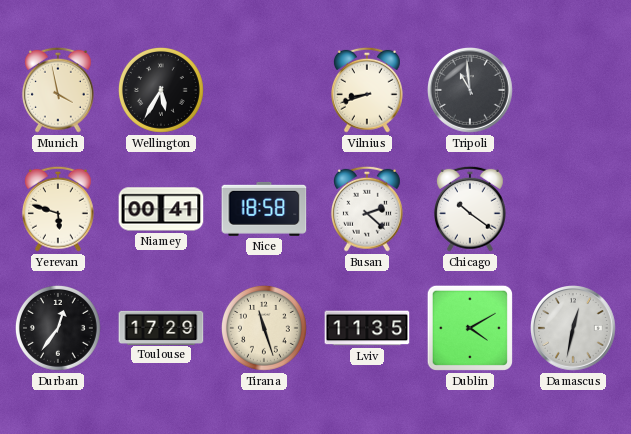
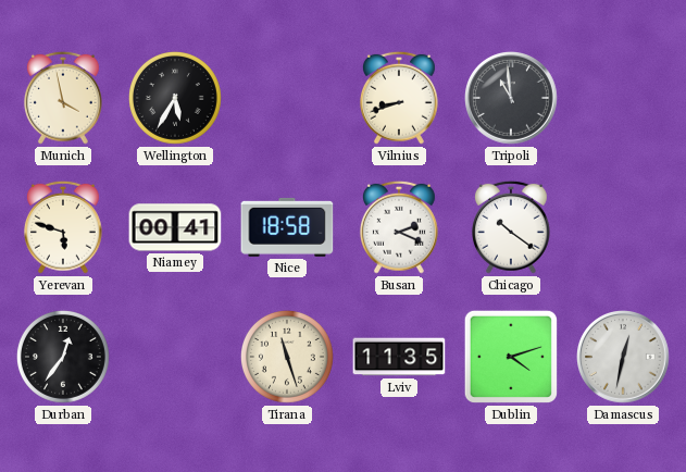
Busan: 2:22 -> 2:19
Toulouse: 17:29 -> none
Dublin: 4:10 -> 4:12
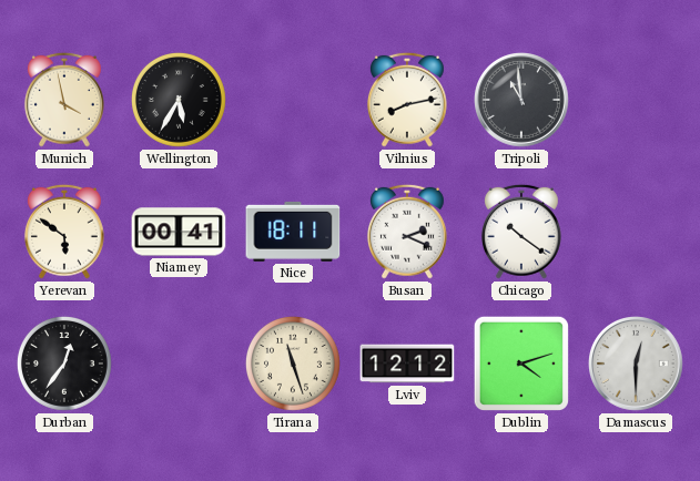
Vilnius: 8:42 -> 8:13
Yerevan: 5:48 -> 5:51
Nice: 18:58 -> 18:11
Lviv: 11:35 -> 12:12
Damascus: 12:32 -> 12:30
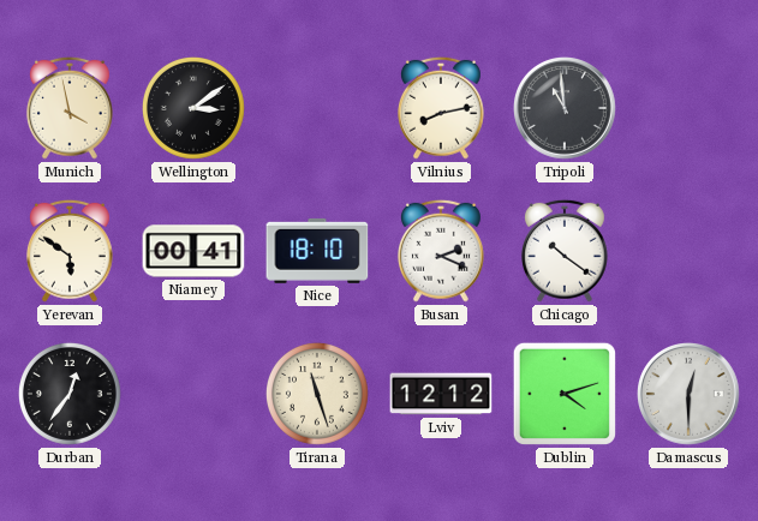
Wellington: 5:35 -> 3:09
Nice: 18:11 -> 18:10
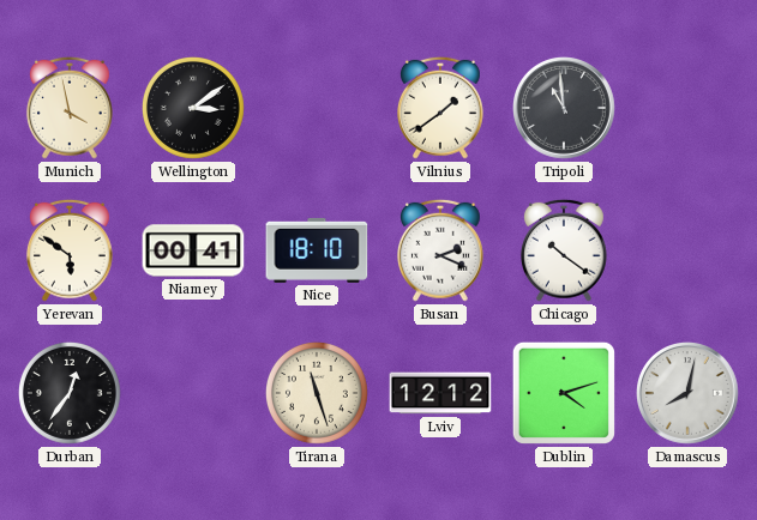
Vilnius: 8:13 -> 1:39
Damascus: 12:30 -> 8:02
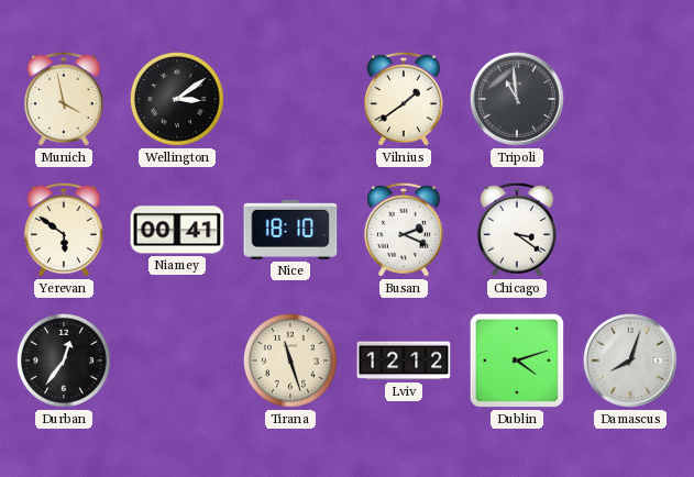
Chicago: 10:21 -> 3:21
Damascus: 8:02 -> 8:03
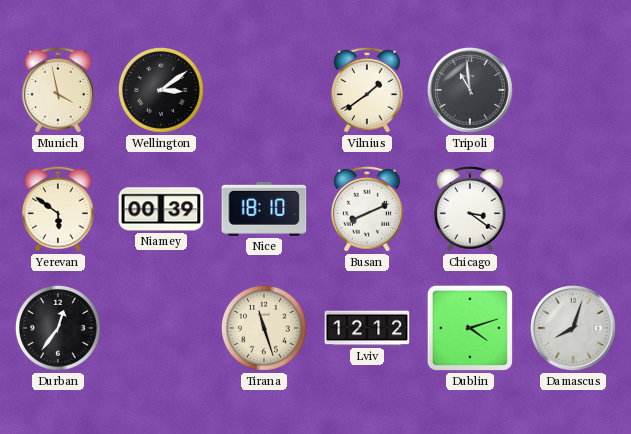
Niamey: 00:41 -> 00:39
Busan: 2:19 -> 8:11
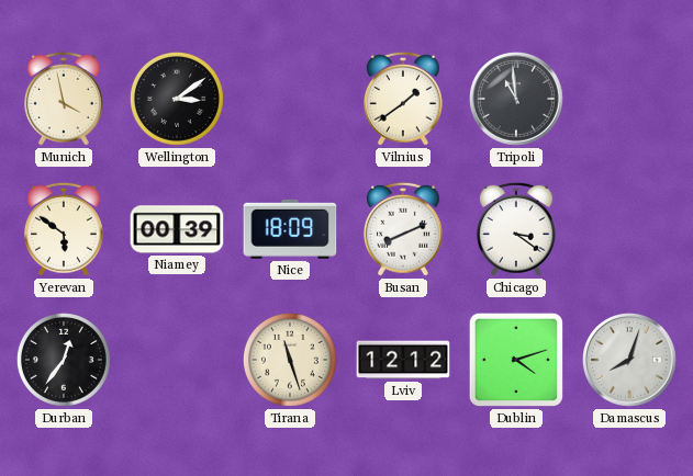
Nice: 18:10 -> 18:09
